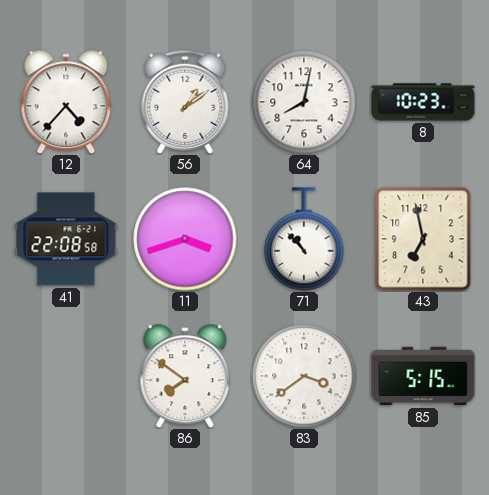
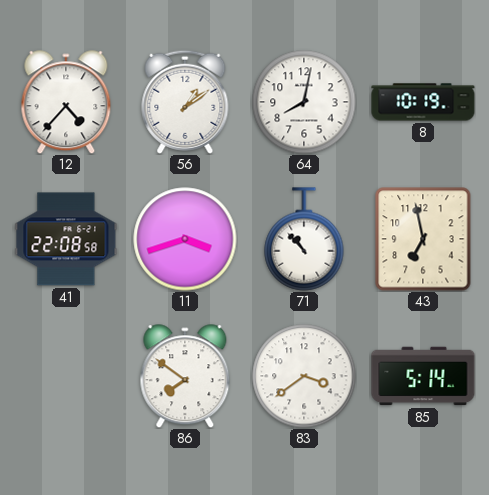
8: 10:23 -> 10:19
85: 5:15 -> 5:14
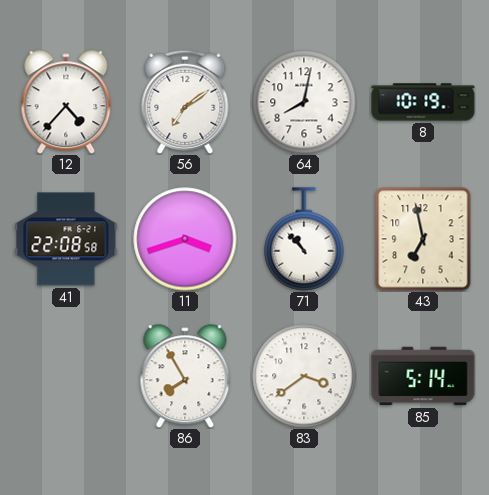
56: 1:09 -> 7:09
86: 7:51 -> 7:55
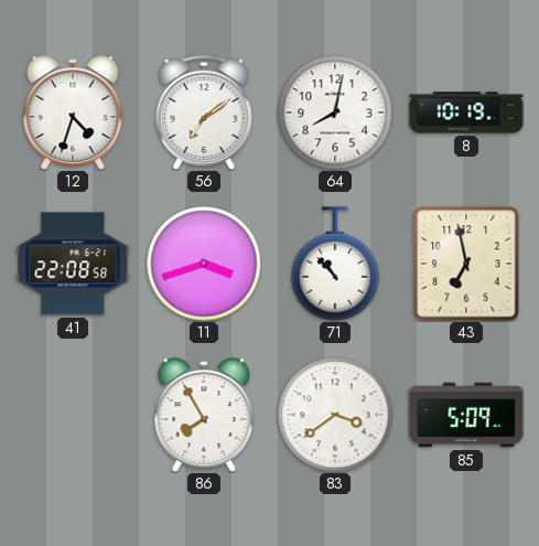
12: 4:37 -> 4:33
85: 5:14 -> 5:09
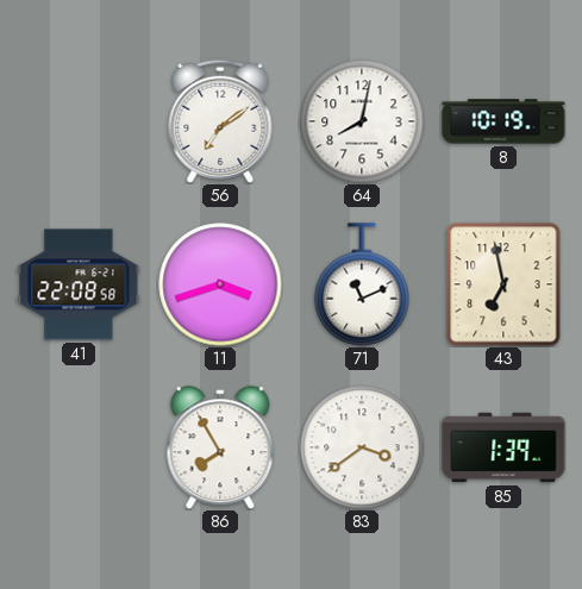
12: 4:33 -> none
71: 10:53 -> 11:11
85: 5:09 -> 1:39
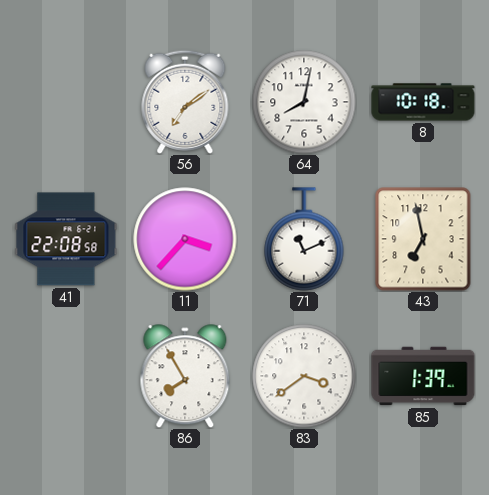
8: 10:19 -> 10:18
11: 3:42 -> 3:37
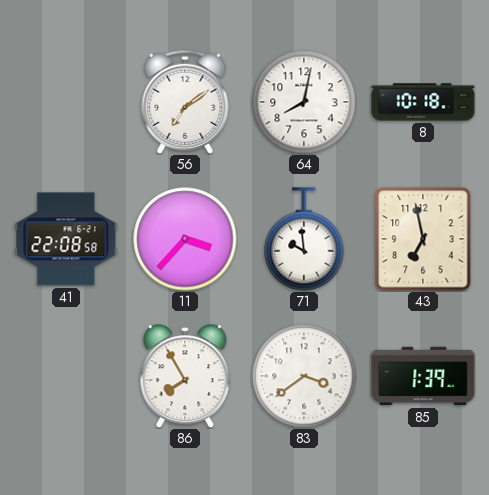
71: 11:11 -> 9:59
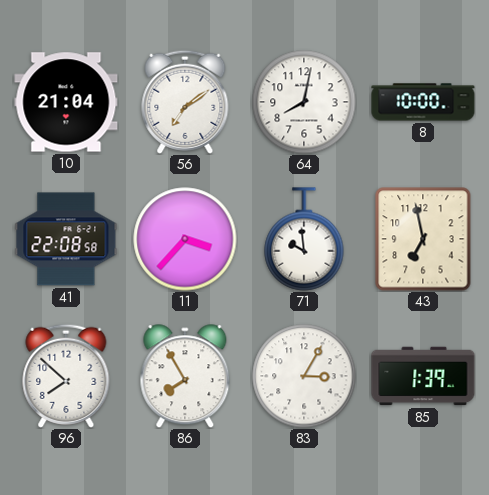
10: none -> 21:04
8: 10:18 -> 10:00
96: none -> 7:52
83: 3:39 -> 3:05
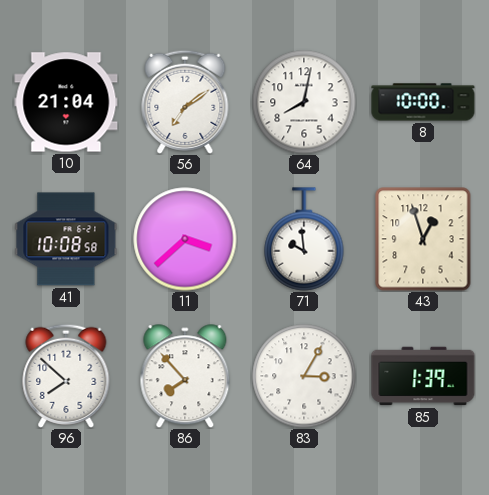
41: 22:08 -> 10:08
11: 3:37 -> 3:38
43: 6:58 -> 12:57
86: 7:55 -> 7:53
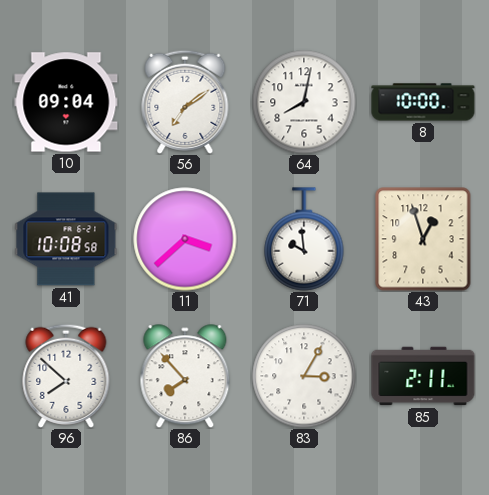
10: 21:04 -> 09:04
85: 1:39 -> 2:11
